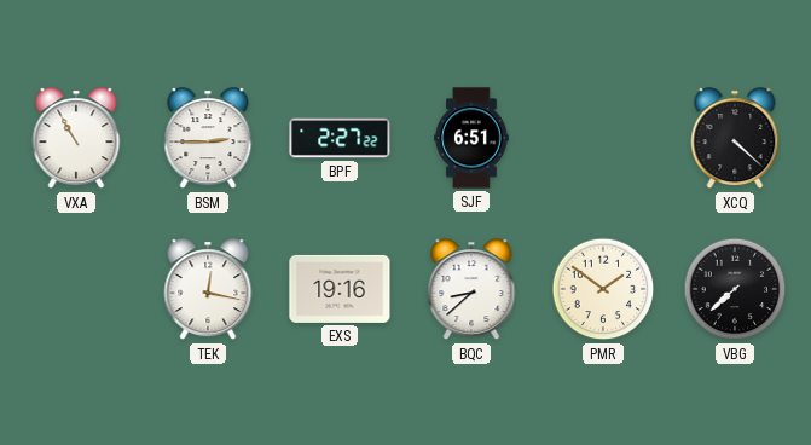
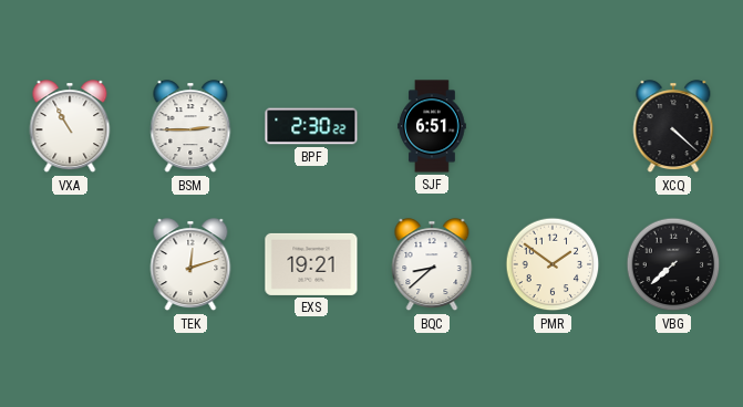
BPF: 2:27 -> 2:30
TEK: 12:17 -> 12:12
EXS: 19:16 -> 19:21
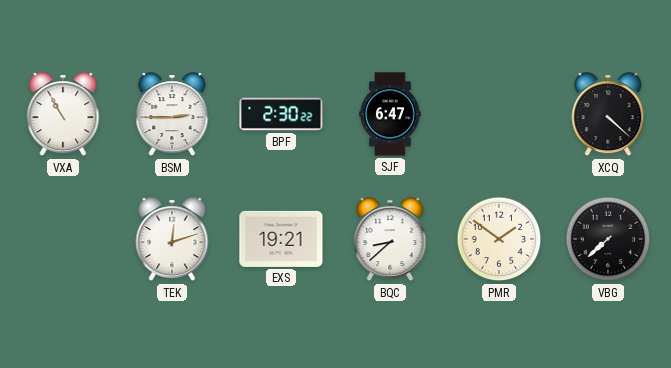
SJF: 6:51 -> 6:47
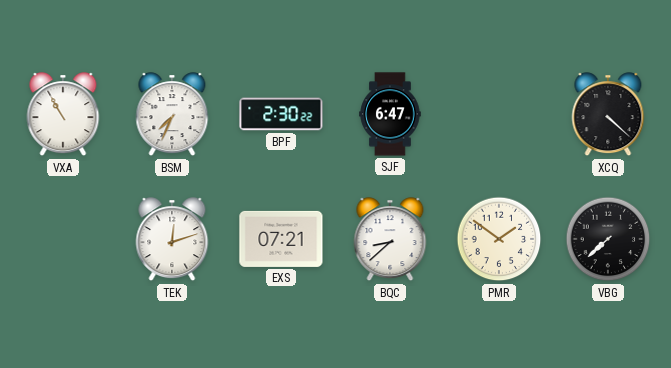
BSM: 2:45 -> 7:34
EXS: 19:21 -> 07:21
